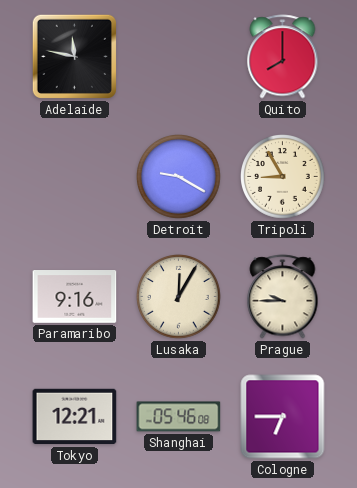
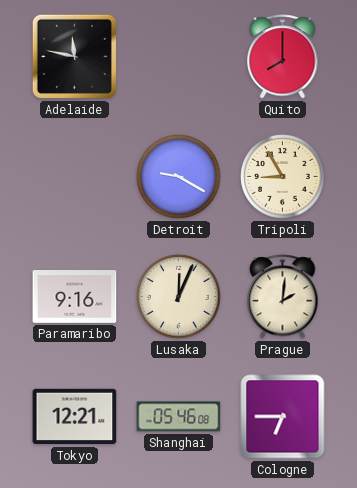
Lusaka: 12:05 -> 12:04
Prague: 9:45 -> 2:01
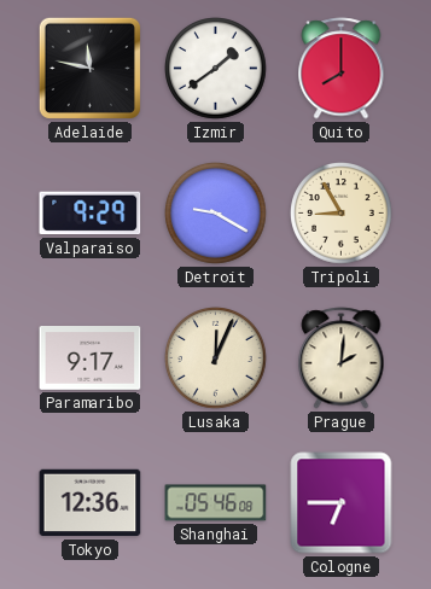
Izmir: none -> 1:39
Valparaiso: none -> 9:29
Paramaribo: 9:16 -> 9:17
Tokyo: 12:21 -> 12:36
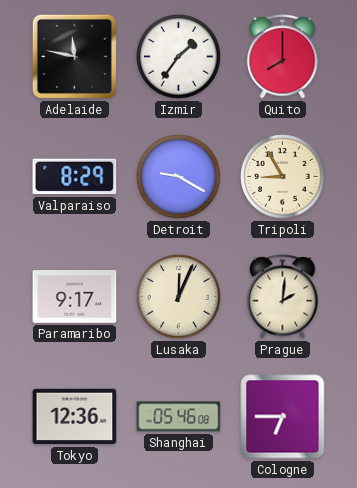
Izmir: 1:39 -> 1:36
Valparaiso: 9:29 -> 8:29
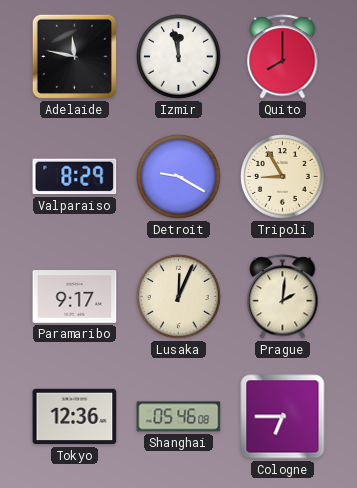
Izmir: 1:36 -> 11:58
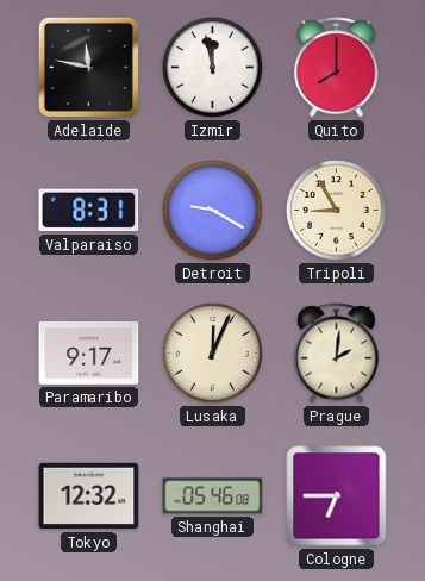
Valparaiso: 8:29 -> 8:31
Tokyo: 12:36 -> 12:32
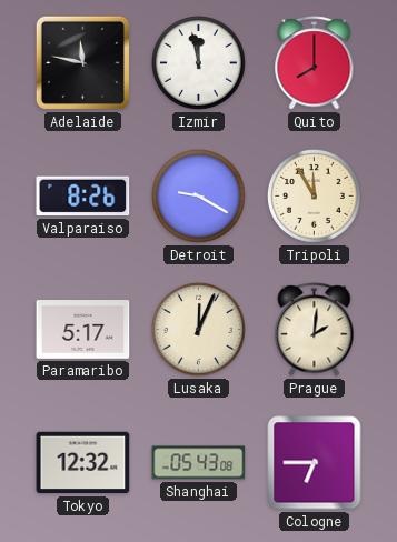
Valparaiso: 8:31 -> 8:26
Tripoli: 8:55 -> 11:55
Paramaribo: 9:17 -> 5:17
Shanghai: 05:46 -> 05:43
